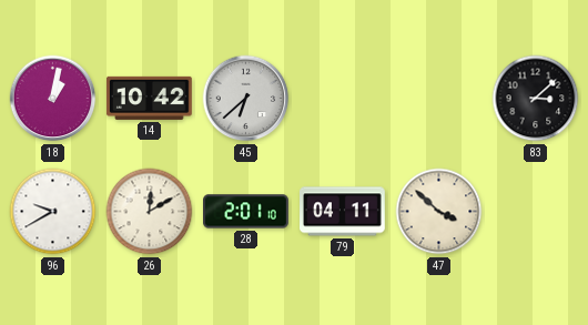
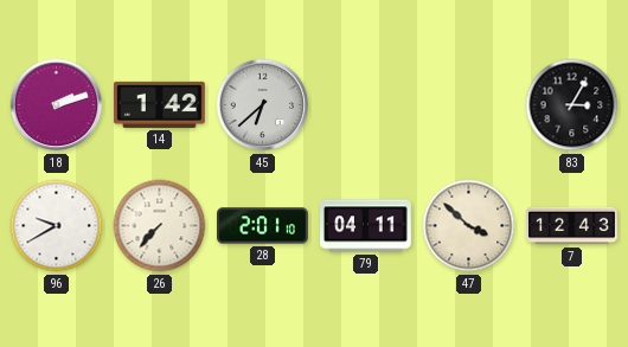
18: 1:02 -> 2:12
14: 10:42 -> 1:42
83: 3:08 -> 3:05
26: 12:10 -> 7:37
7: none -> 12:43
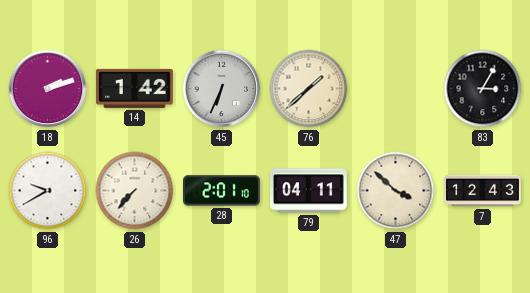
45: 6:38 -> 6:34
76: none -> 1:38
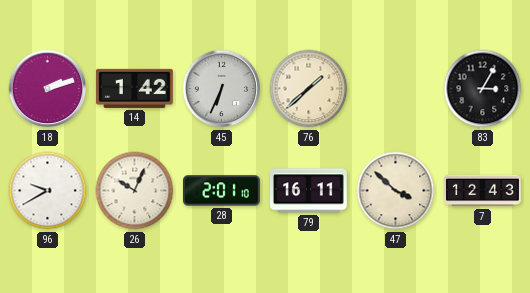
26: 7:37 -> 10:04
79: 04:11 -> 16:11
